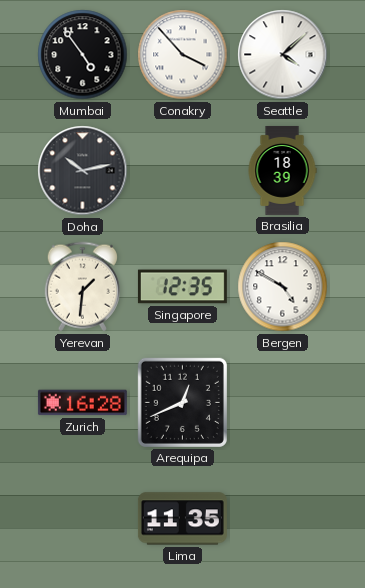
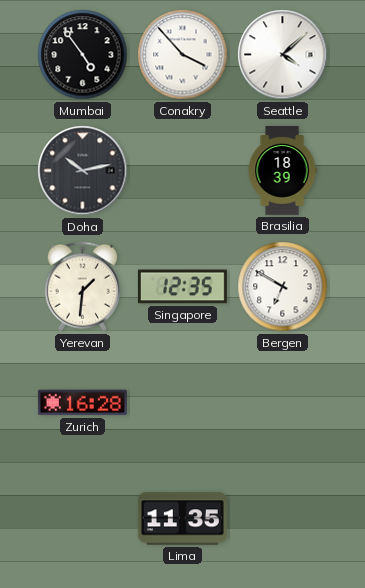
Bergen: 4:50 -> 6:50
Arequipa: 12:41 -> none
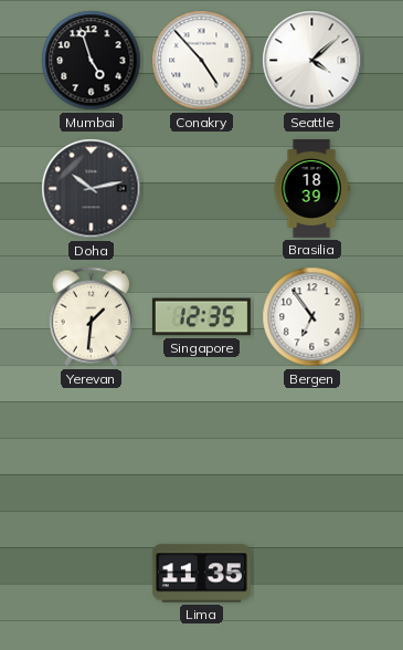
Mumbai: 4:54 -> 4:57
Conakry: 3:53 -> 4:53
Bergen: 6:50 -> 6:54
Zurich: 16:28 -> none
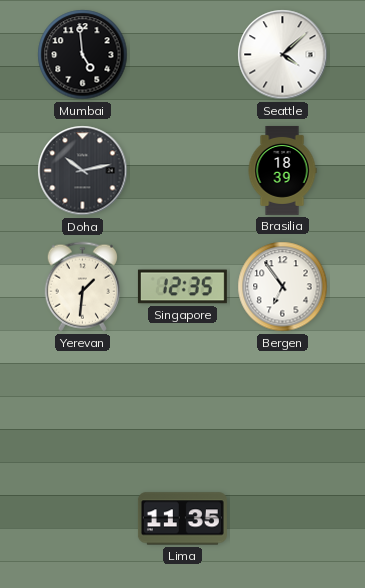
Mumbai: 4:57 -> 4:59
Conakry: 4:53 -> none
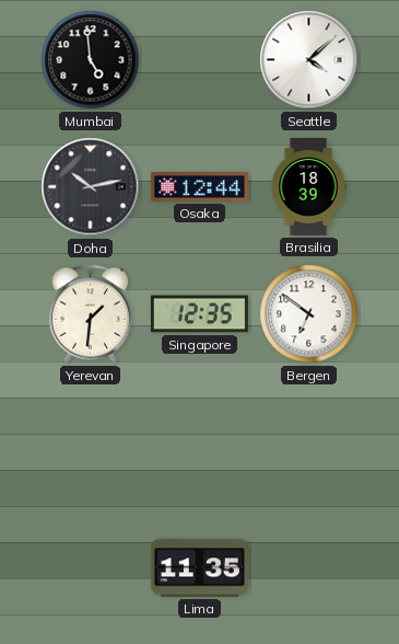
Osaka: none -> 12:44
Bergen: 6:54 -> 6:51
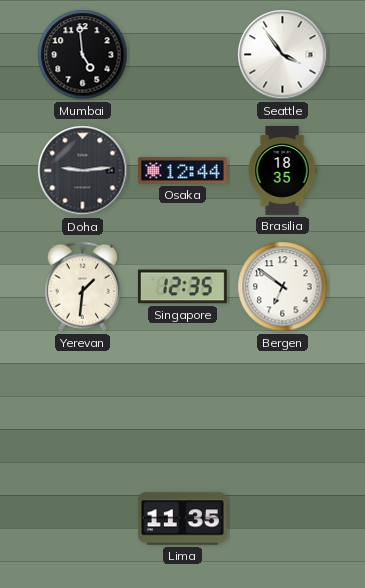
Seattle: 4:08 -> 3:54
Doha: 10:13 -> 9:14
Brasilia: 18:39 -> 18:35
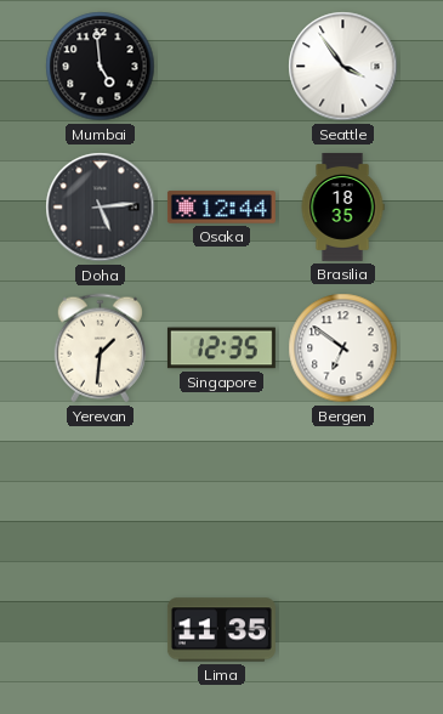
Doha: 9:14 -> 5:14
